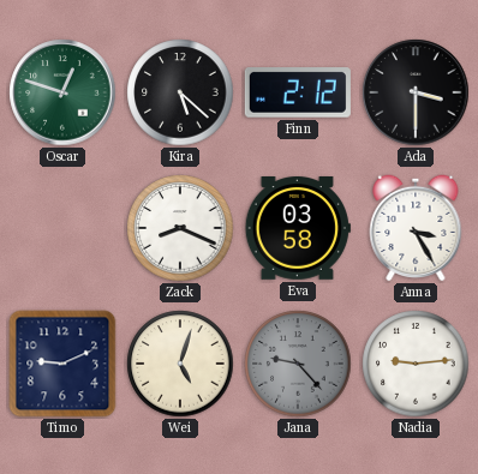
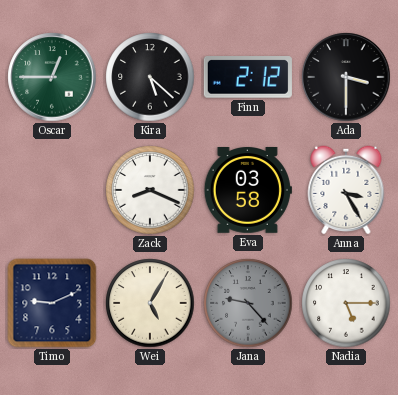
Oscar: 12:48 -> 12:45
Wei: 5:03 -> 5:05
Nadia: 9:14 -> 5:15
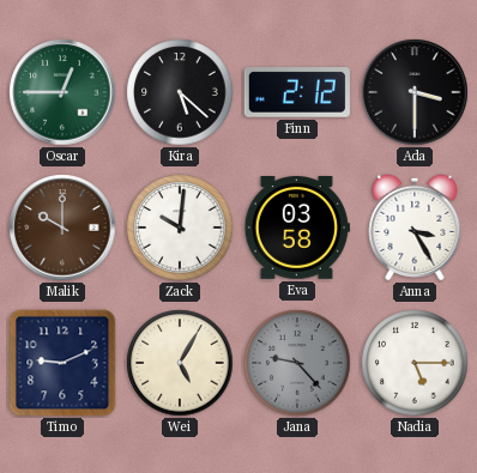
Malik: none -> 10:00
Zack: 8:19 -> 10:01
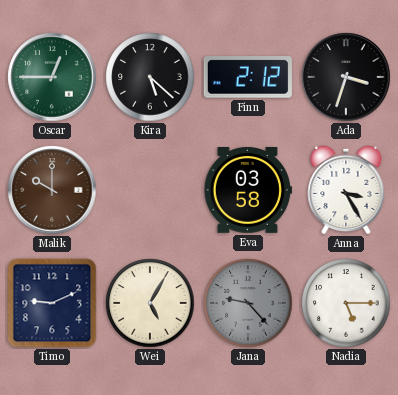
Ada: 3:30 -> 3:33
Zack: 10:01 -> none
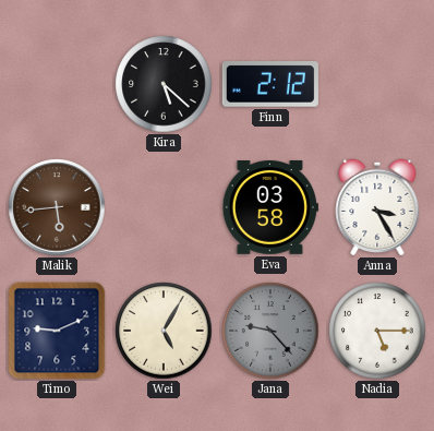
Oscar: 12:45 -> none
Ada: 3:33 -> none
Malik: 10:00 -> 5:44
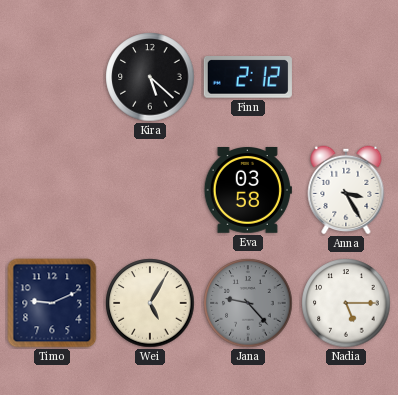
Malik: 5:44 -> none
